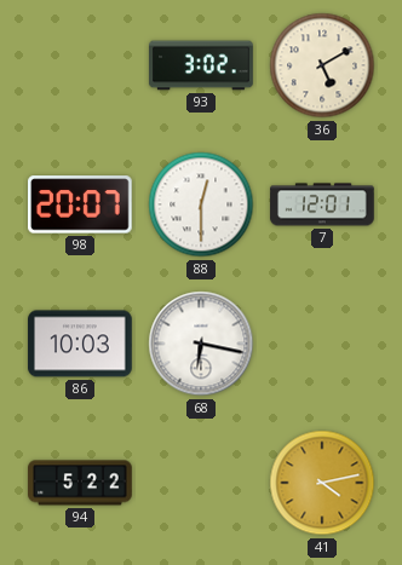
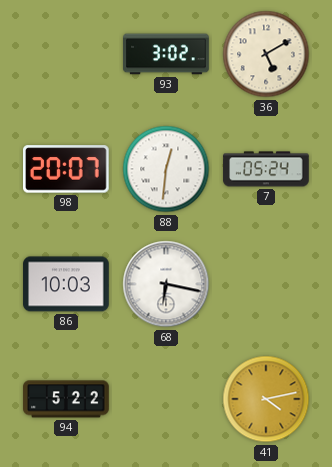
88: 12:30 -> 12:31
7: 12:01 -> 05:24
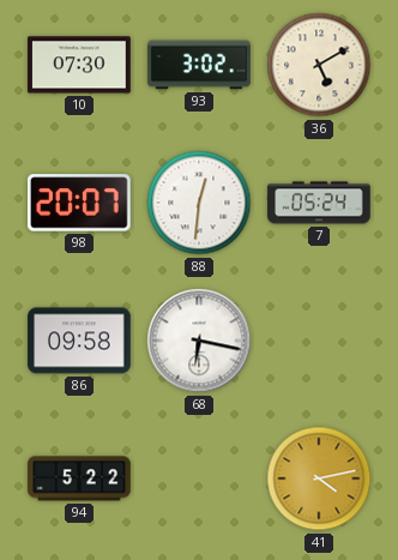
10: none -> 07:30
86: 10:03 -> 09:58
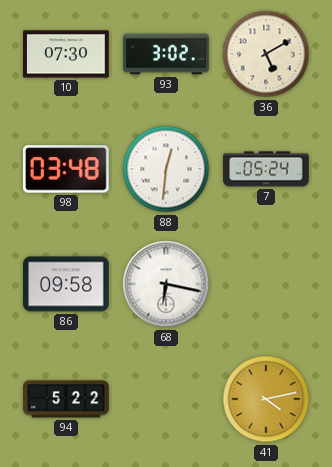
98: 20:07 -> 03:48
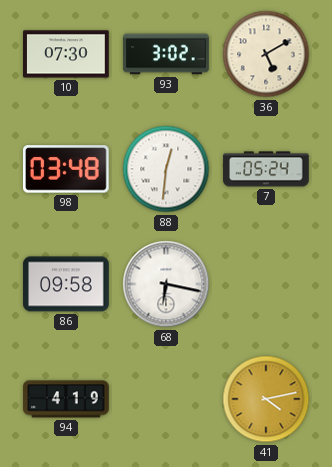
94: 5:22 -> 4:19
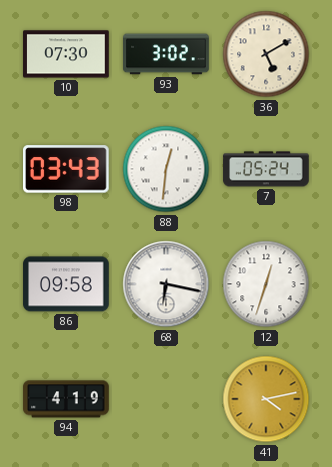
98: 03:48 -> 03:43
12: none -> 12:33
